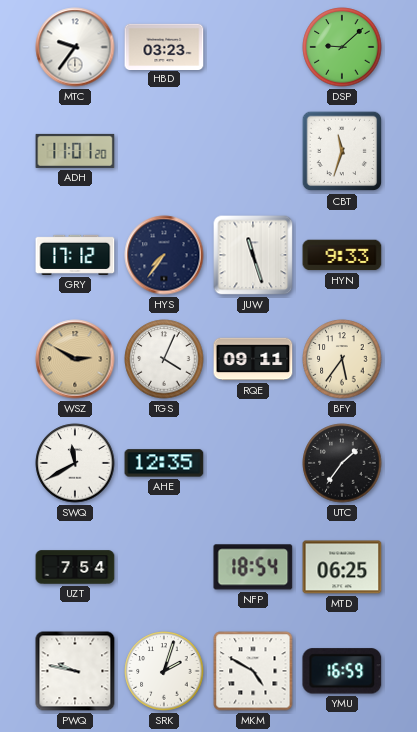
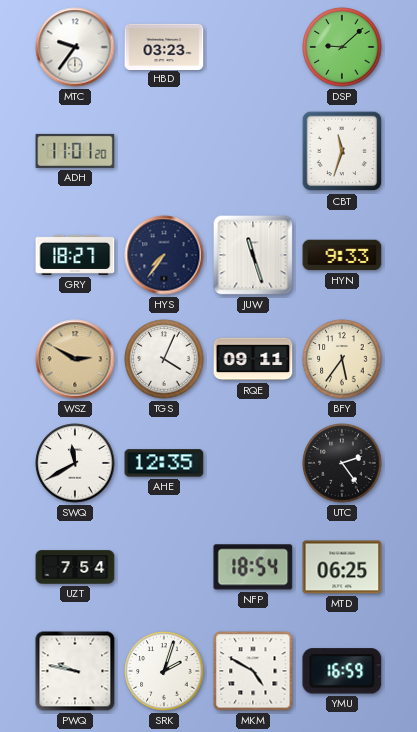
GRY: 17:12 -> 18:27
UTC: 1:36 -> 2:24
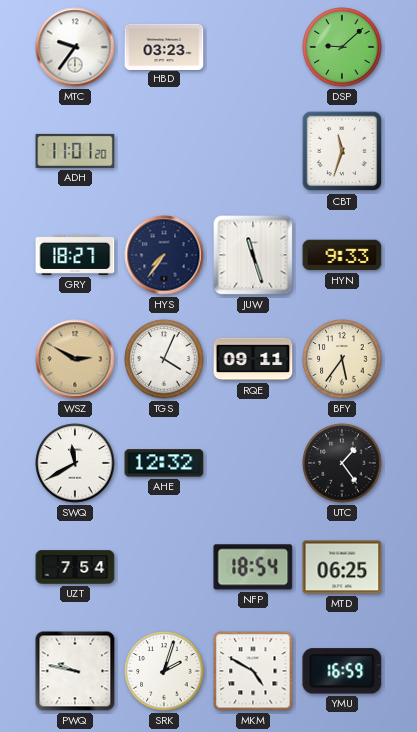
AHE: 12:35 -> 12:32
UTC: 2:24 -> 1:24
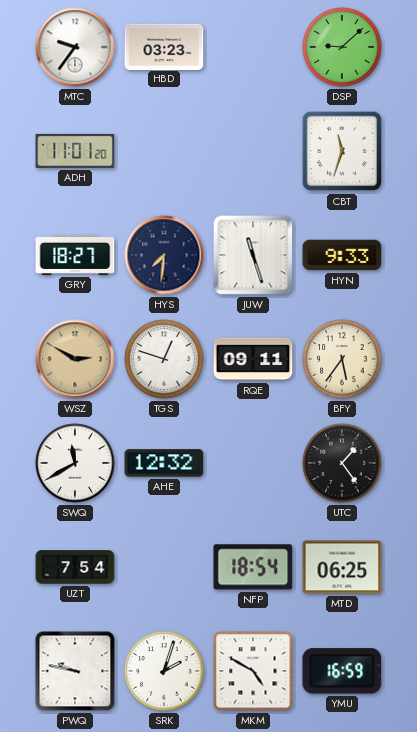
HYS: 7:36 -> 7:31
TGS: 4:04 -> 12:48
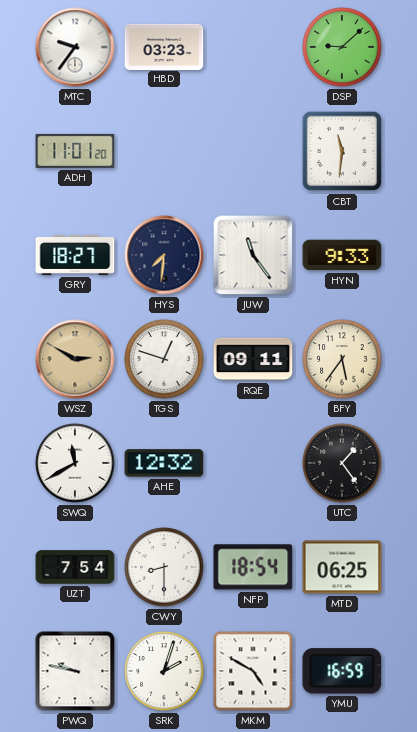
CBT: 11:33 -> 11:31
JUW: 11:27 -> 11:24
CWY: none -> 8:30
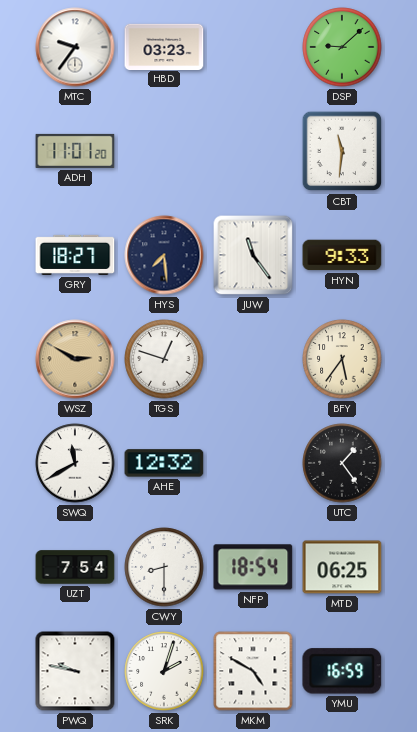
HYS: 7:31 -> 7:29
RQE: 09:11 -> none
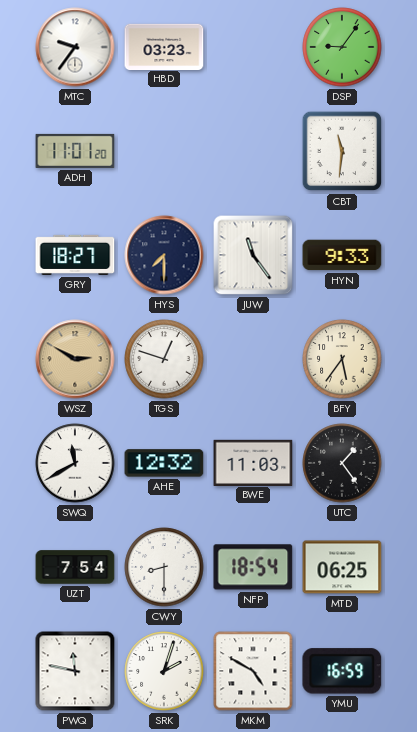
DSP: 9:08 -> 9:06
HYS: 7:29 -> 7:30
BWE: none -> 11:03
PWQ: 9:47 -> 11:47
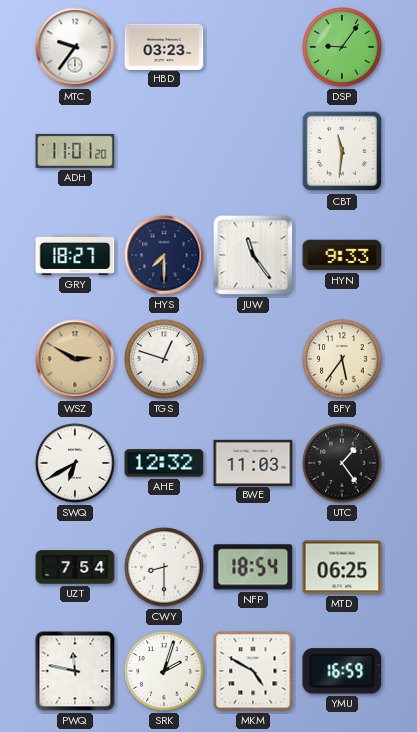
SWQ: 11:40 -> 6:40
